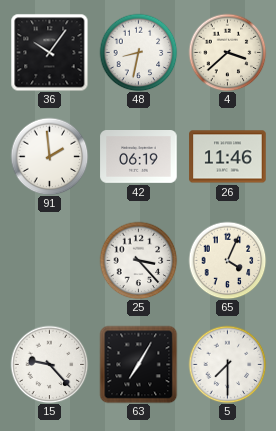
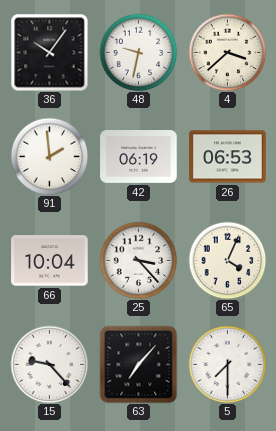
48: 8:32 -> 9:32
26: 11:46 -> 06:53
66: none -> 10:04
63: 7:05 -> 7:07
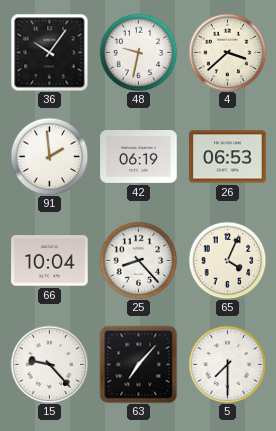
25: 3:23 -> 8:23
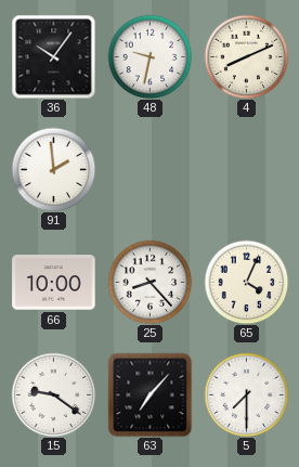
4: 3:38 -> 8:11
42: 06:19 -> none
26: 06:53 -> none
66: 10:04 -> 10:00
15: 9:23 -> 9:21
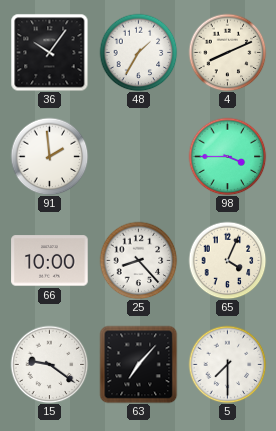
48: 9:32 -> 1:35
98: none -> 3:45
